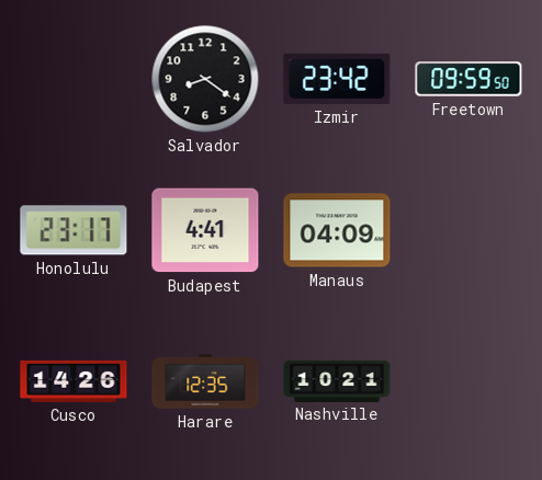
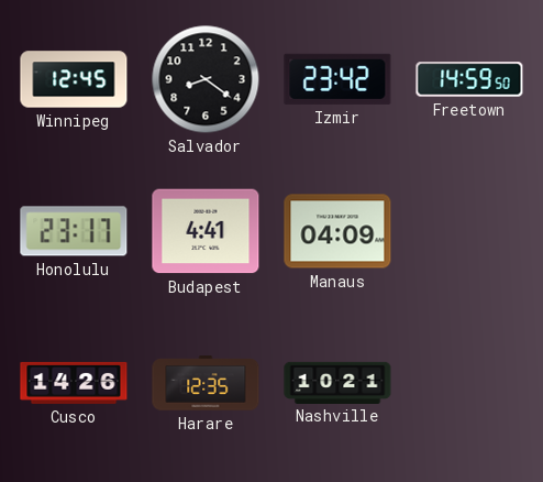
Winnipeg: none -> 12:45
Freetown: 09:59 -> 14:59
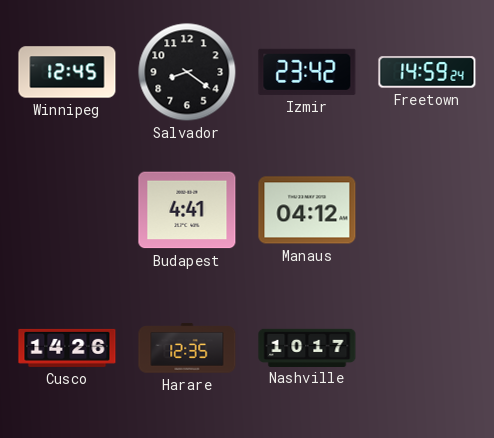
Freetown: 14:59:50 -> 14:59:24
Honolulu: 23:17 -> none
Manaus: 04:09 -> 04:12
Nashville: 10:21 -> 10:17
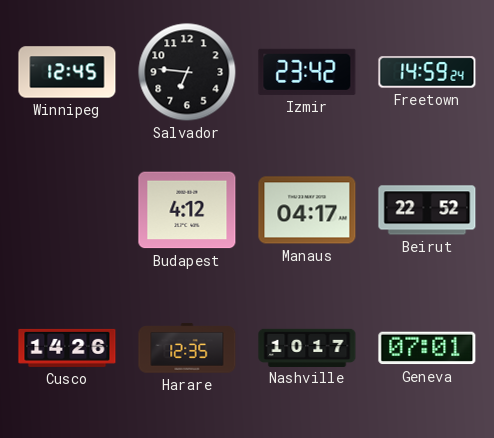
Salvador: 8:21 -> 6:46
Budapest: 4:41 -> 4:12
Manaus: 04:12 -> 04:17
Beirut: none -> 22:52
Geneva: none -> 07:01
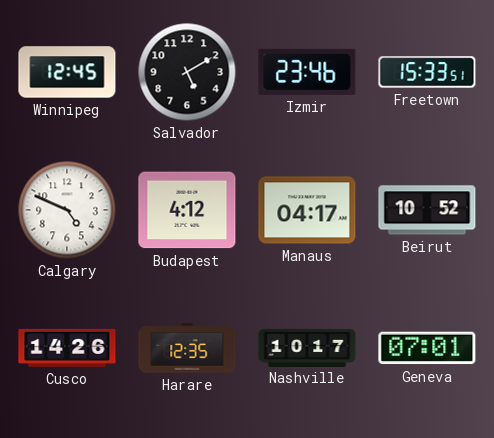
Salvador: 6:46 -> 5:10
Izmir: 23:42 -> 23:46
Freetown: 14:59 -> 15:33
Calgary: none -> 4:49
Beirut: 22:52 -> 10:52
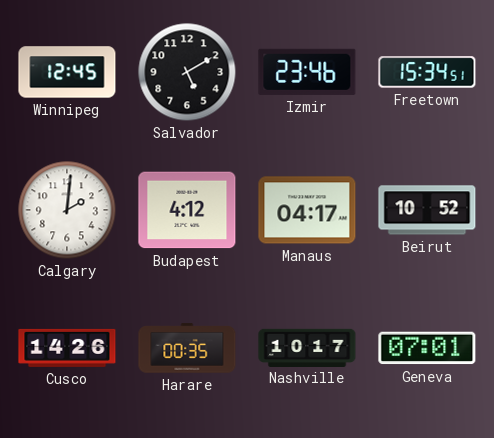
Freetown: 15:33 -> 15:34
Calgary: 4:49 -> 2:01
Harare: 12:35 -> 00:35
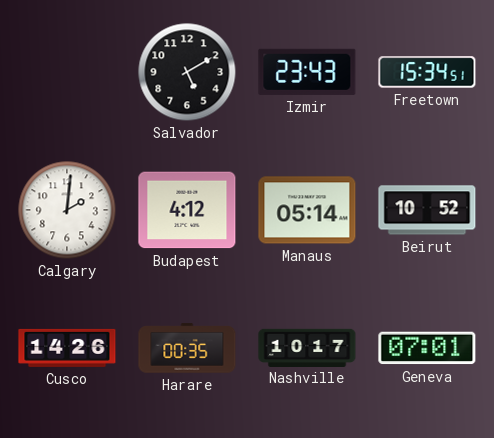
Winnipeg: 12:45 -> none
Izmir: 23:46 -> 23:43
Manaus: 04:17 -> 05:14
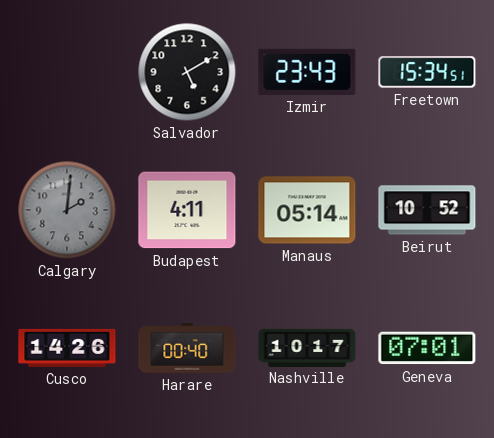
Calgary dial: white -> grey
Budapest: 4:12 -> 4:11
Harare: 00:35 -> 00:40
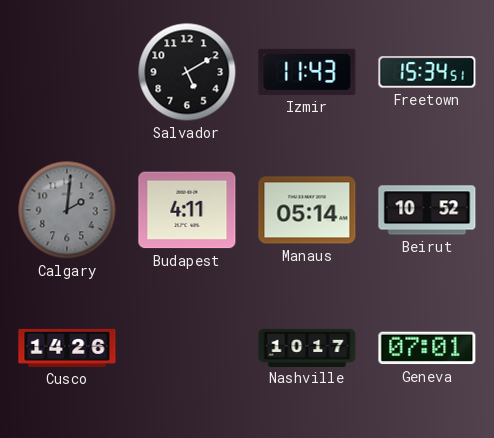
Izmir: 23:43 -> 11:43
Harare: 00:40 -> none
